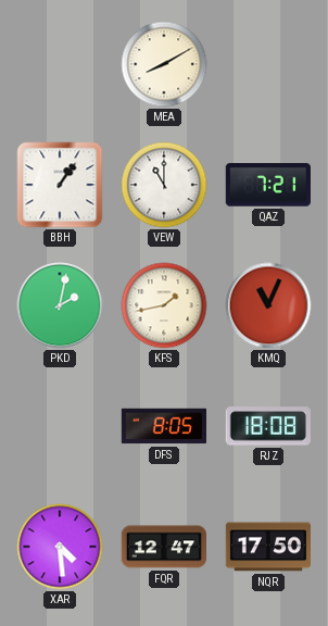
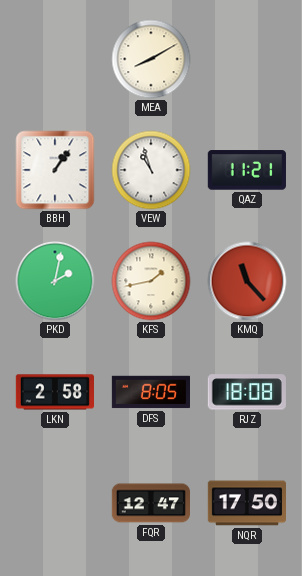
VEW: 11:00 -> 10:57
QAZ: 7:21 -> 11:21
KMQ: 11:04 -> 11:23
LKN: none -> 2:58
XAR: 4:29 -> none
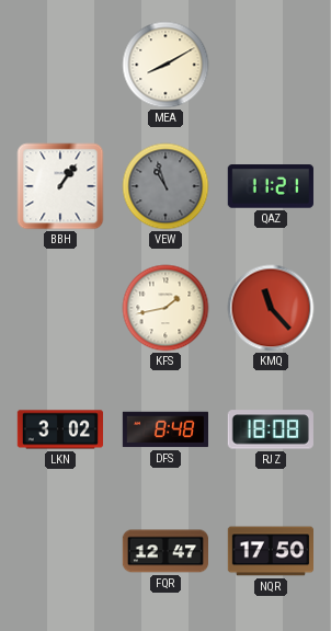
VEW dial: white -> grey
PKD: 2:02 -> none
LKN: 2:58 -> 3:02
DFS: 8:05 -> 8:48
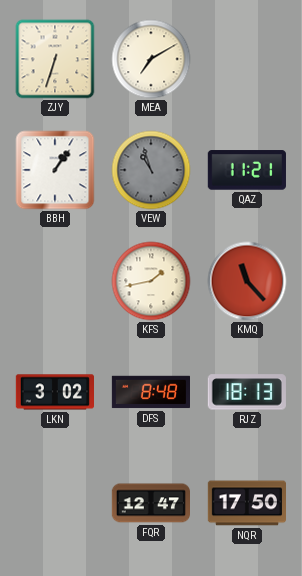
ZJY: none -> 6:33
MEA: 8:10 -> 7:10
RJZ: 18:08 -> 18:13
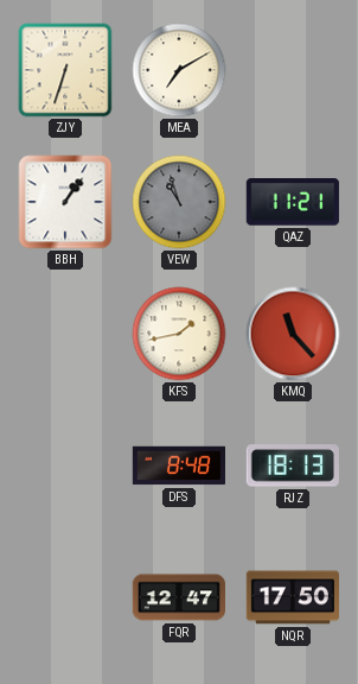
LKN: 3:02 -> none
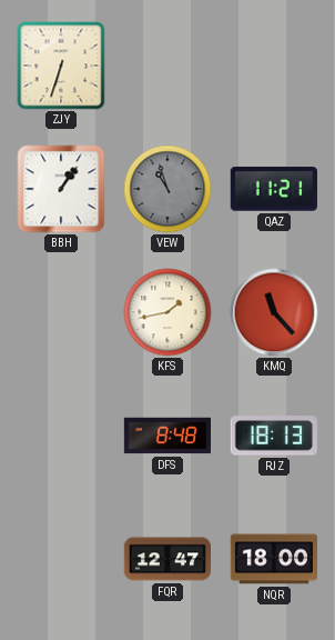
MEA: 7:10 -> none
NQR: 17:50 -> 18:00
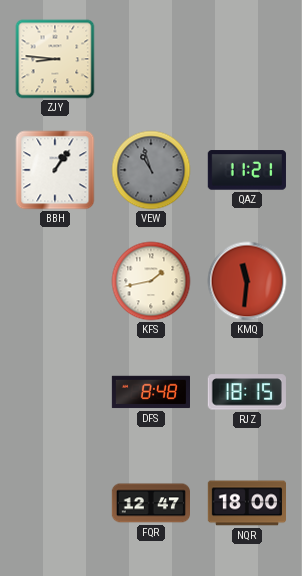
ZJY: 6:33 -> 8:46
KMQ: 11:23 -> 11:31
RJZ: 18:13 -> 18:15
